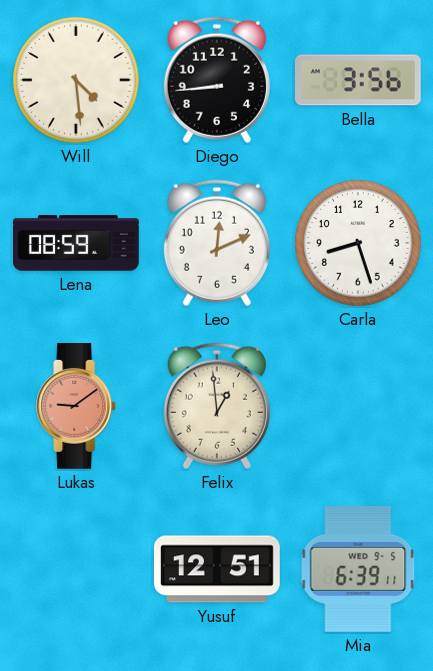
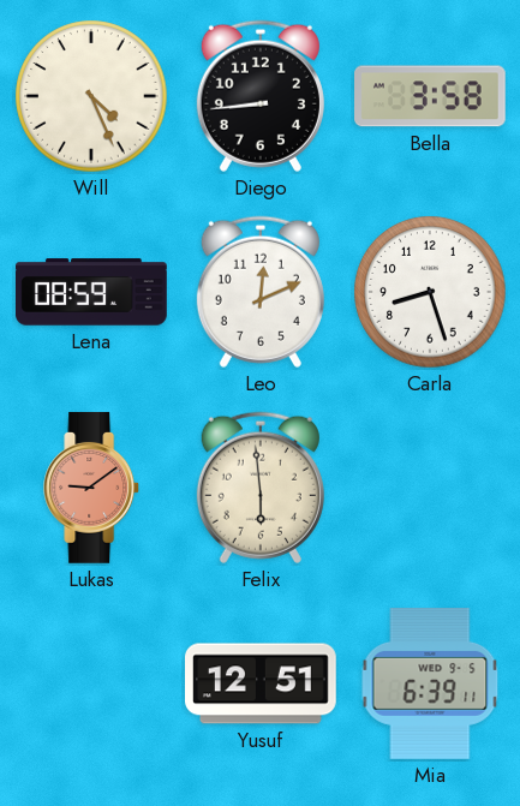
Will: 4:29 -> 4:26
Bella: 3:56 -> 3:58
Felix: 12:59 -> 5:59
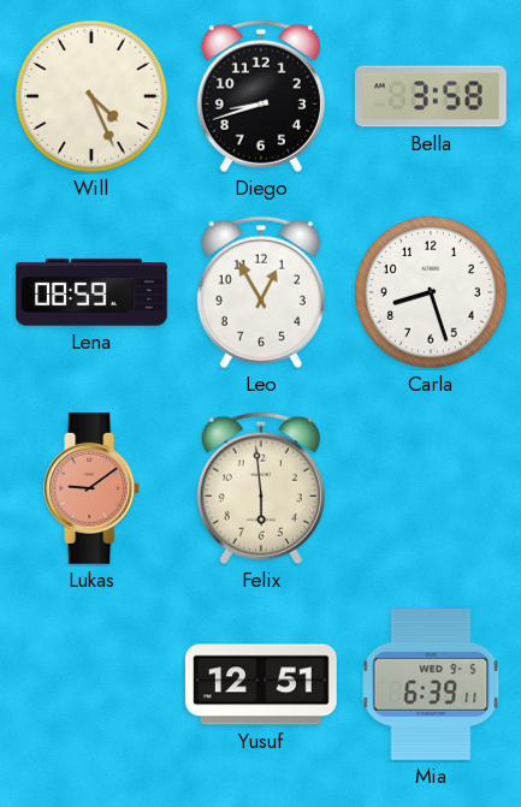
Diego: 8:44 -> 8:42
Leo: 12:11 -> 12:55
